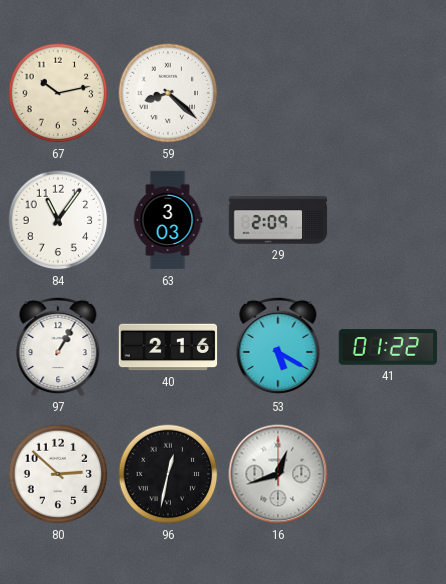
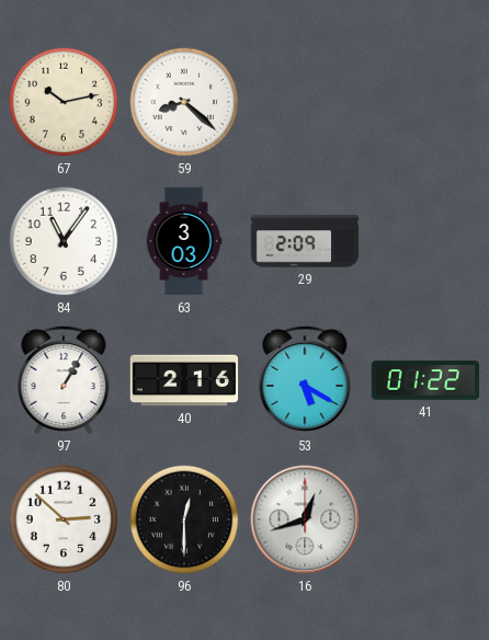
96: 12:32 -> 12:30
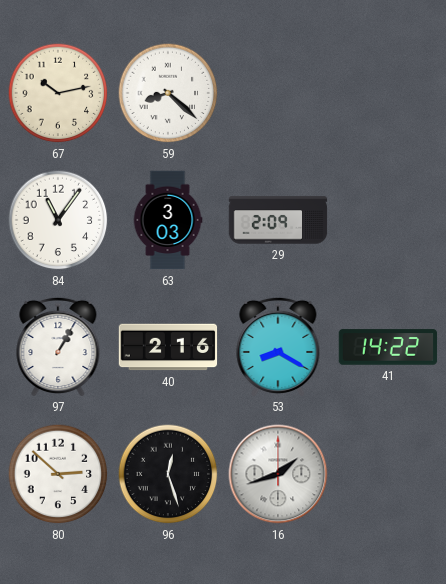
53: 5:20 -> 8:20
41: 01:22 -> 14:22
96: 12:30 -> 12:27
16: 12:42 -> 1:42
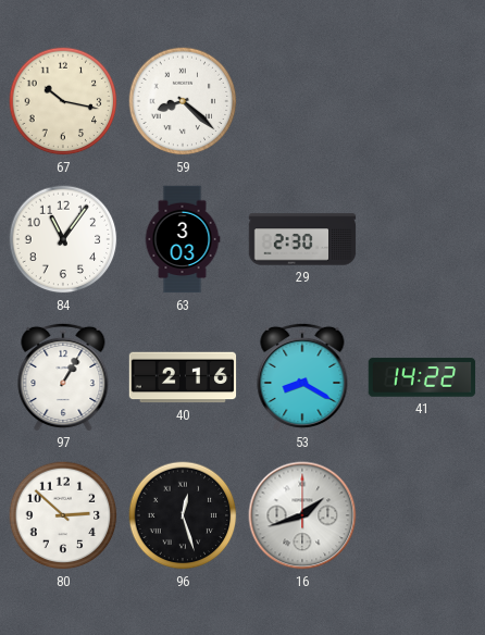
67: 10:13 -> 10:17
29: 2:09 -> 2:30
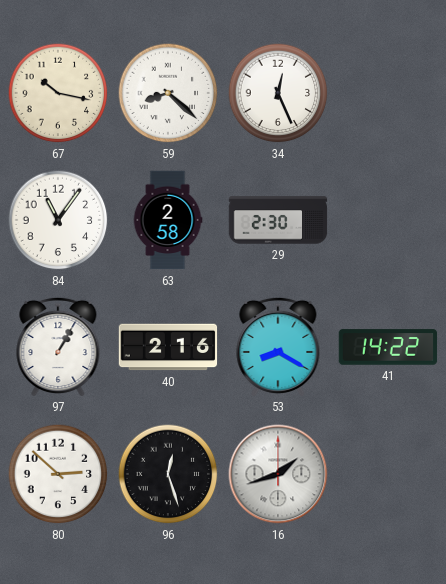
34: none -> 12:26
63: 3:03 -> 2:58
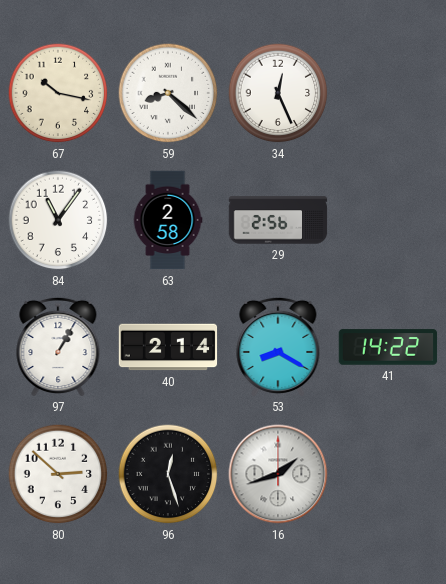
29: 2:30 -> 2:56
40: 2:16 -> 2:14
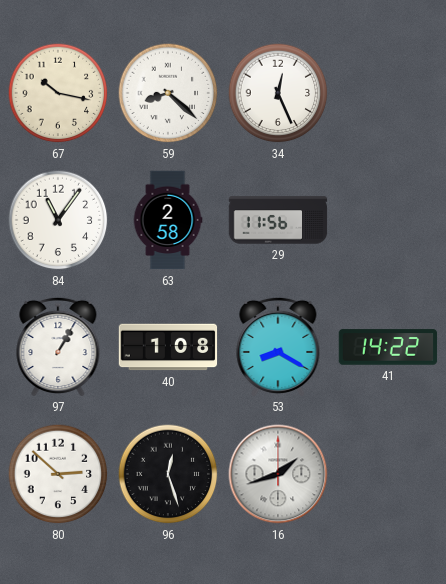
29: 2:56 -> 11:56
40: 2:14 -> 1:08
